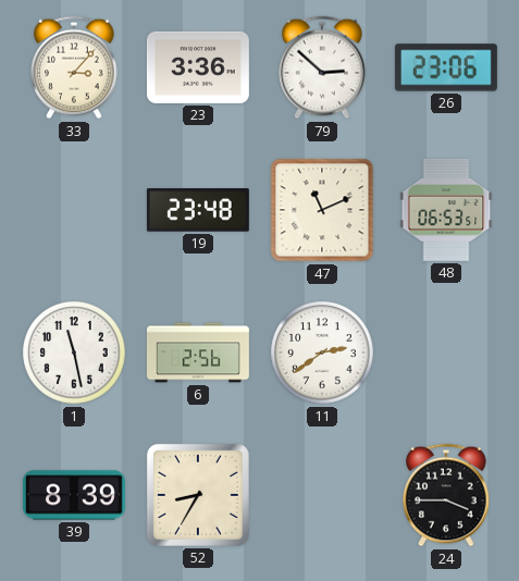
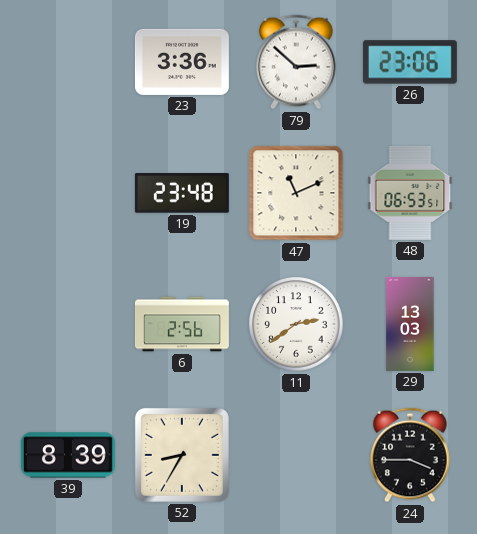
33: 3:07 -> none
1: 11:28 -> none
29: none -> 13:03
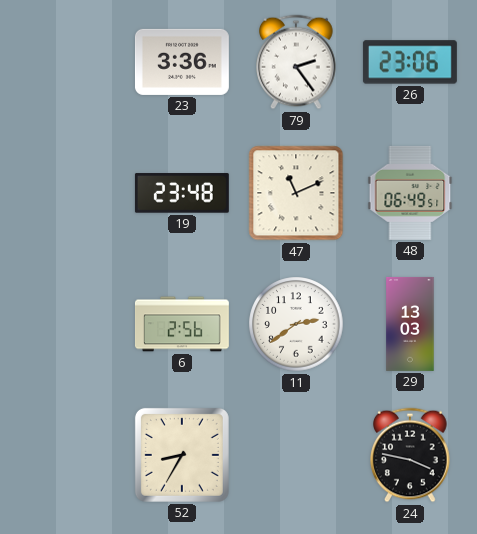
79: 2:52 -> 2:24
48: 06:53 -> 06:49
39: 8:39 -> none
24: 3:45 -> 3:47
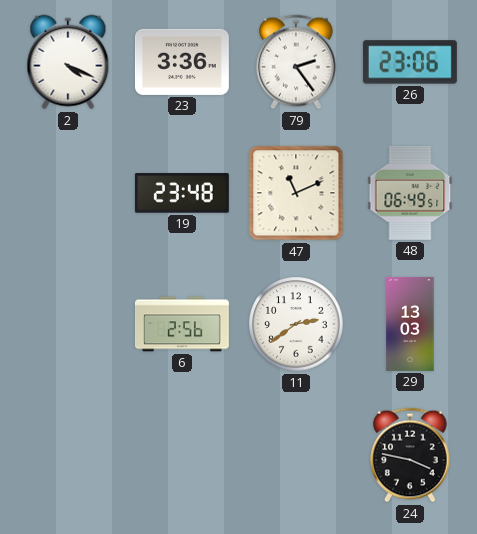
2: none -> 4:19
52: 8:35 -> none
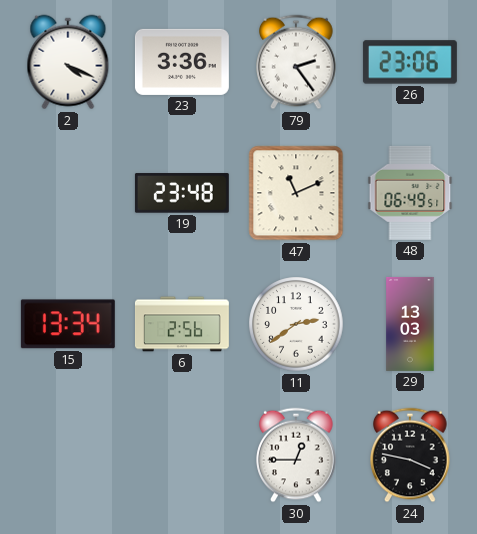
15: none -> 13:34
30: none -> 12:45
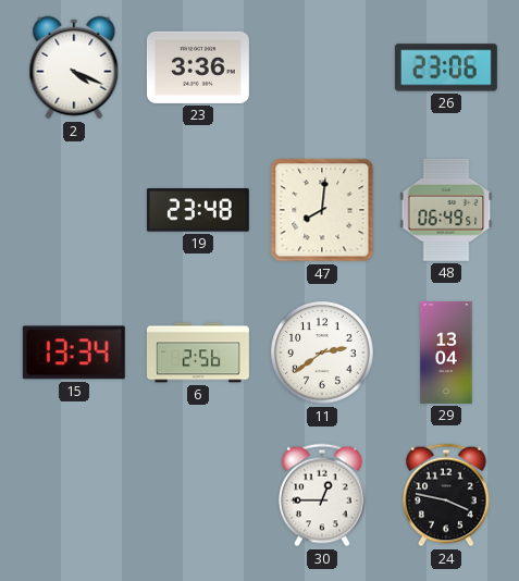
79: 2:24 -> none
47: 11:11 -> 8:01
29: 13:03 -> 13:04
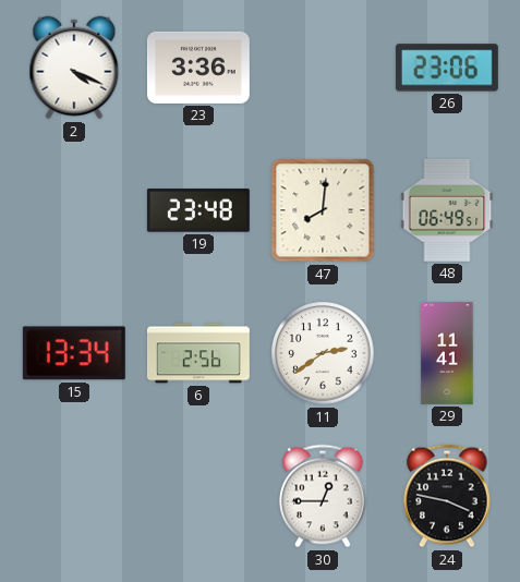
29: 13:04 -> 11:41
